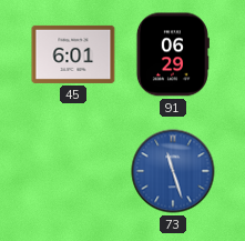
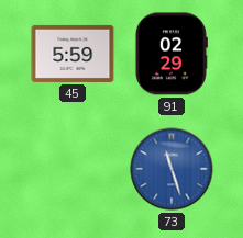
45: 6:01 -> 5:59
91: 06:29 -> 02:29
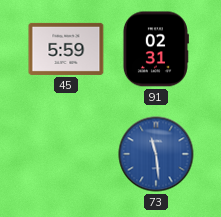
91: 02:29 -> 02:31
73: 11:27 -> 11:29
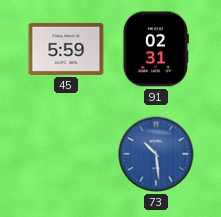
73: 11:29 -> 10:29
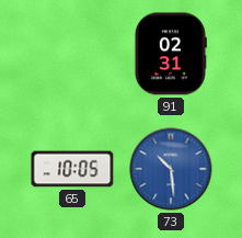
45: 5:59 -> none
65: none -> 10:05
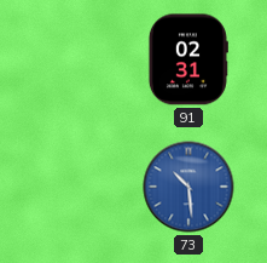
65: 10:05 -> none
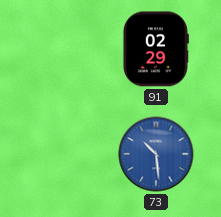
91: 02:31 -> 02:29
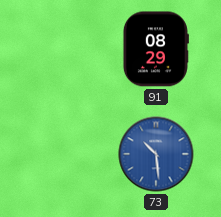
91: 02:29 -> 08:29
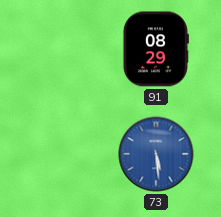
73: 10:29 -> 5:29
